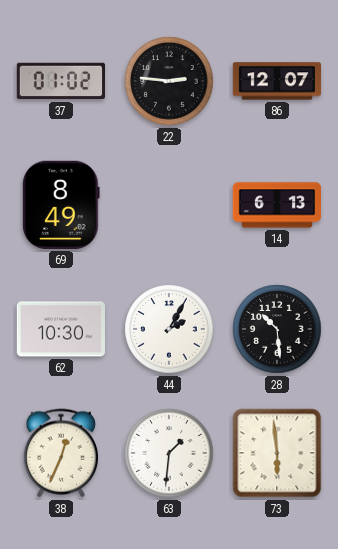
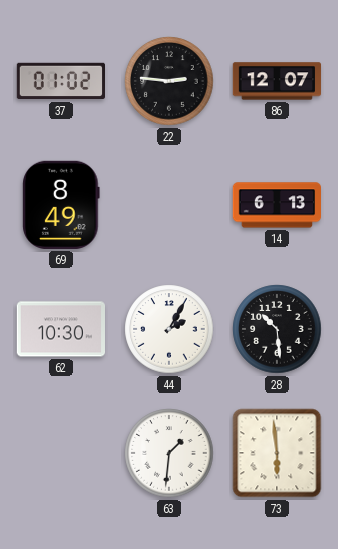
38: 12:34 -> none
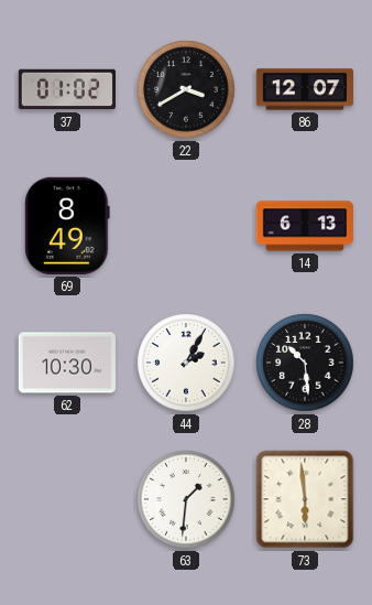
22: 2:46 -> 3:40
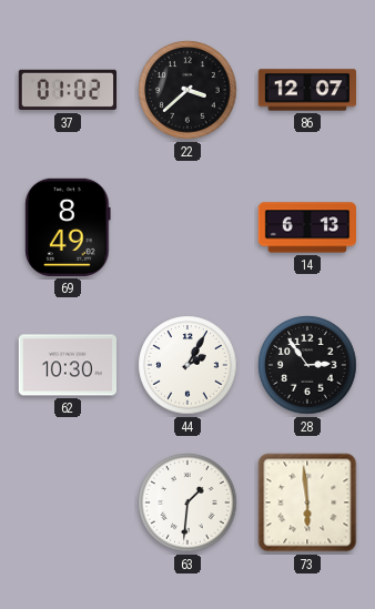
22: 3:40 -> 3:38
28: 10:29 -> 2:54
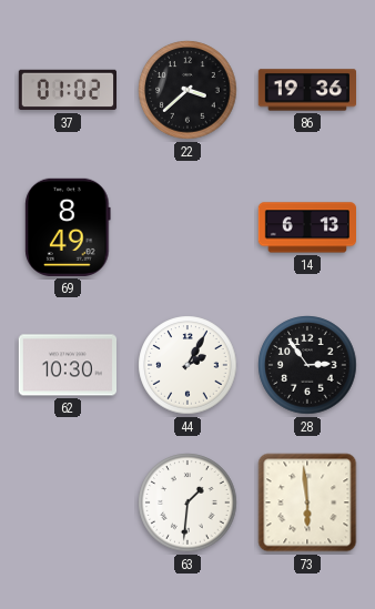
86: 12:07 -> 19:36
